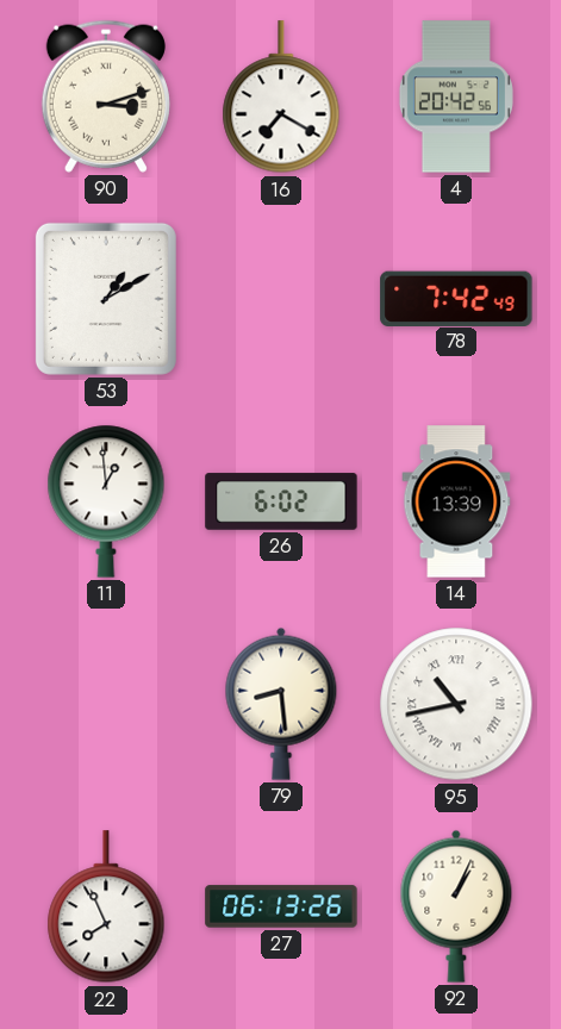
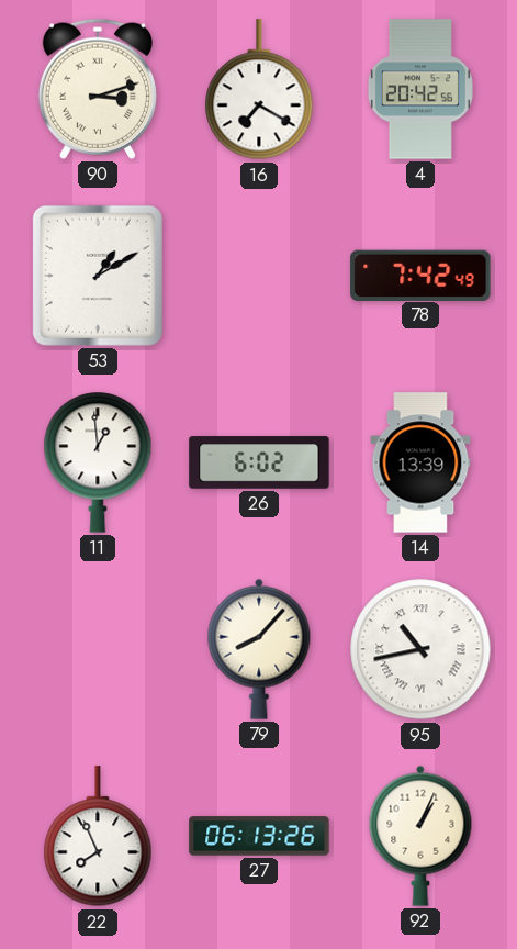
79: 8:29 -> 8:07
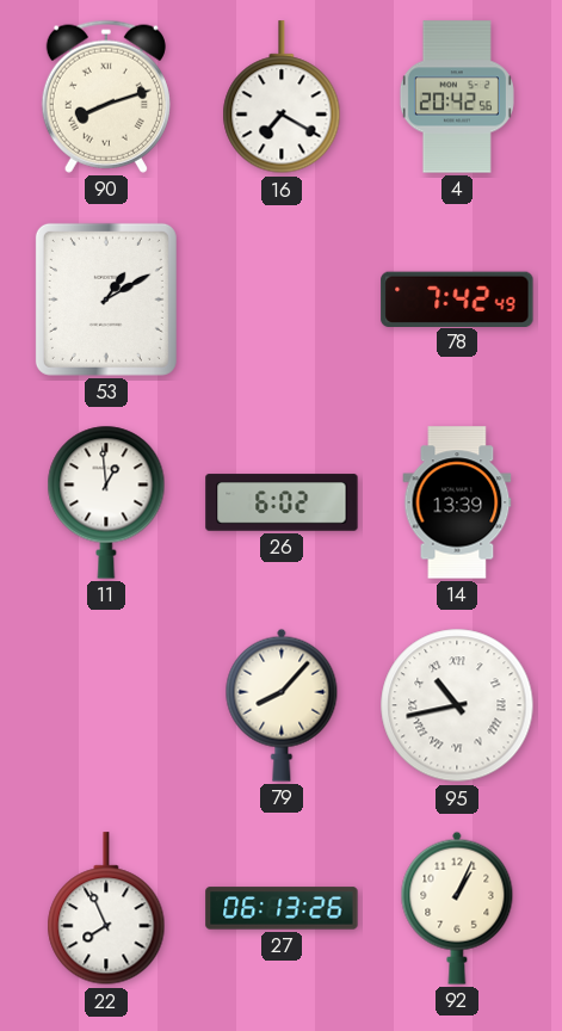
90: 3:12 -> 8:12
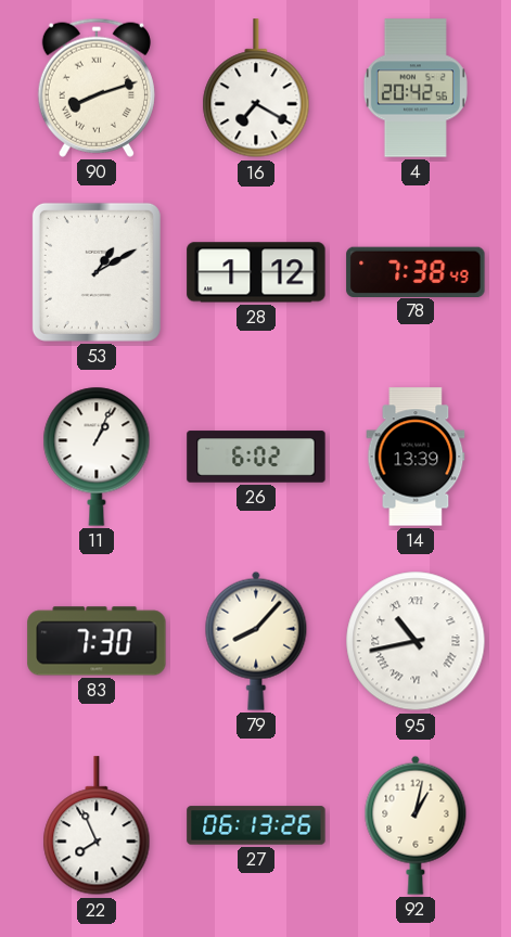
28: none -> 1:12
78: 7:42 -> 7:38
11: 12:59 -> 1:04
83: none -> 7:30
92: 1:04 -> 1:02
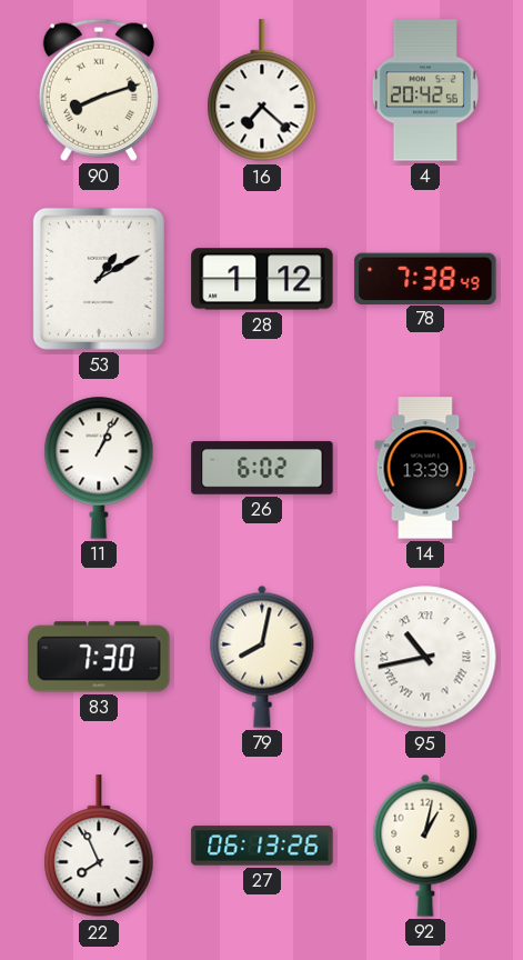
16: 7:20 -> 7:22
79: 8:07 -> 8:02
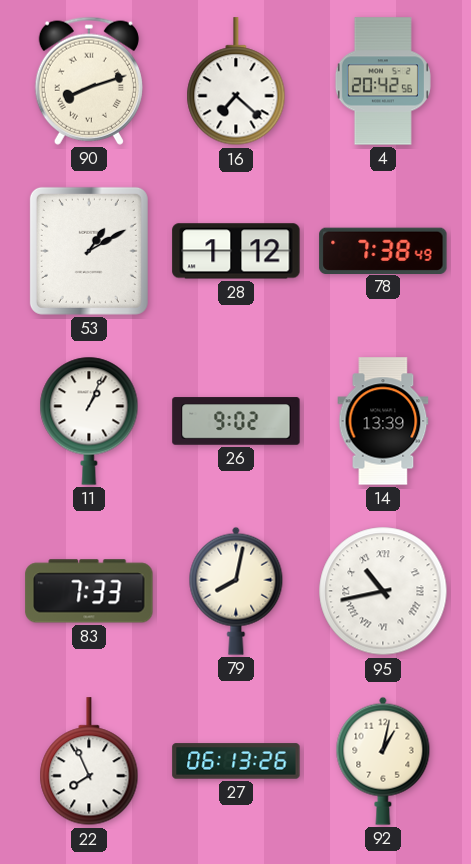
26: 6:02 -> 9:02
83: 7:30 -> 7:33
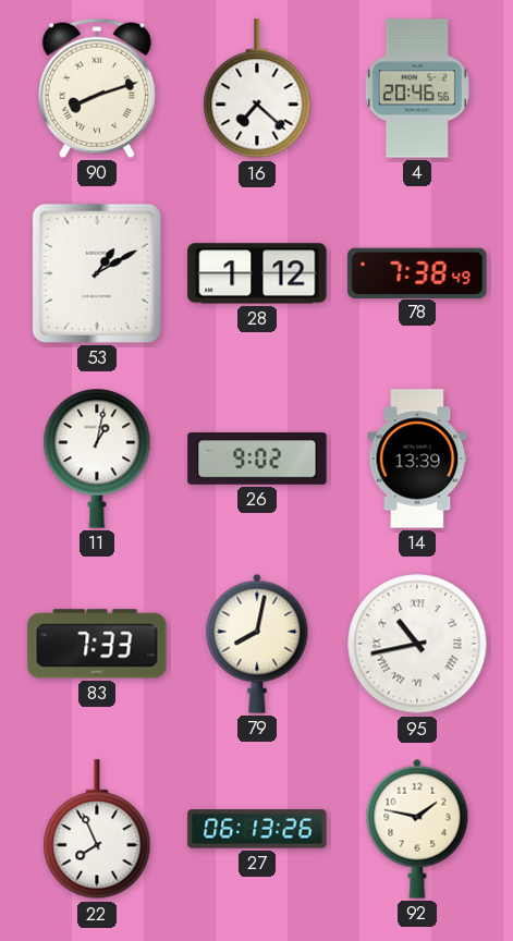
4: 20:42 -> 20:46
11: 1:04 -> 1:02
92: 1:02 -> 1:47
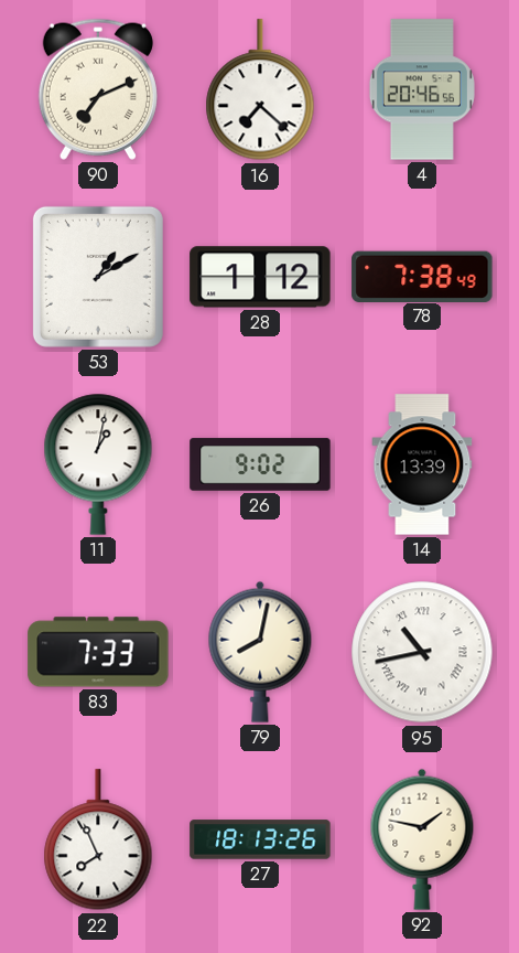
90: 8:12 -> 7:11
27: 06:13 -> 18:13
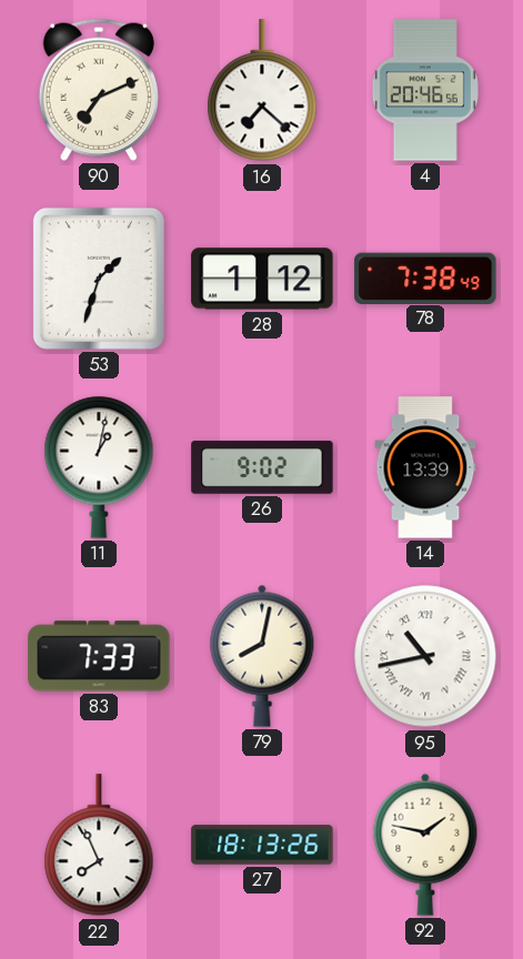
53: 1:10 -> 1:33
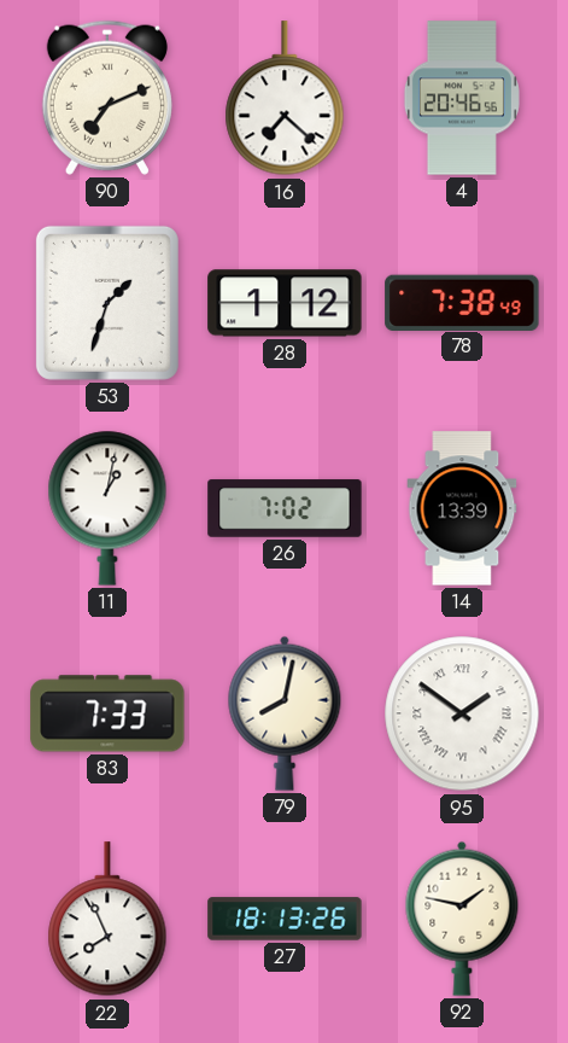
26: 9:02 -> 7:02
95: 10:43 -> 1:51
